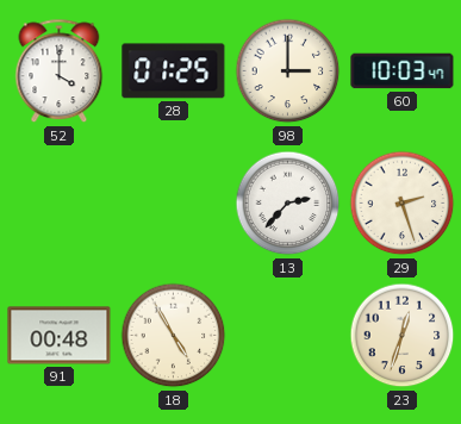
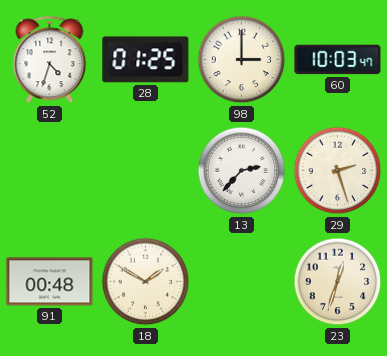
52: 4:00 -> 4:33
18: 4:55 -> 1:50
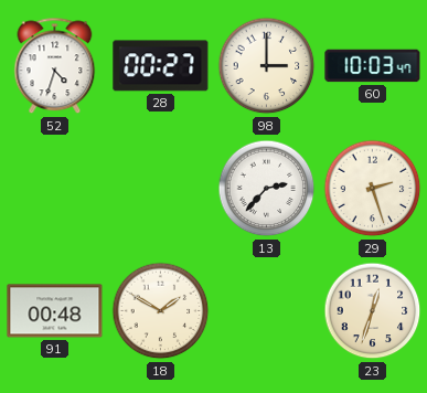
28: 01:25 -> 00:27
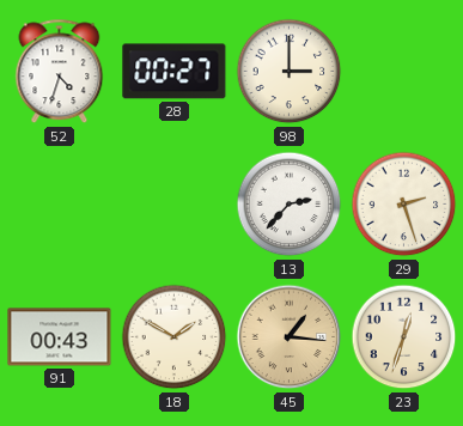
60: 10:03 -> none
91: 00:48 -> 00:43
45: none -> 1:16
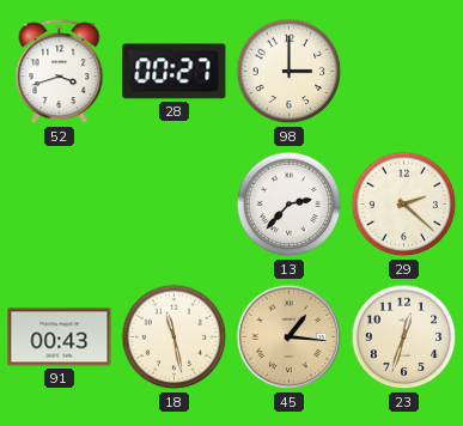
52: 4:33 -> 3:42
29: 2:27 -> 2:22
18: 1:50 -> 11:28
